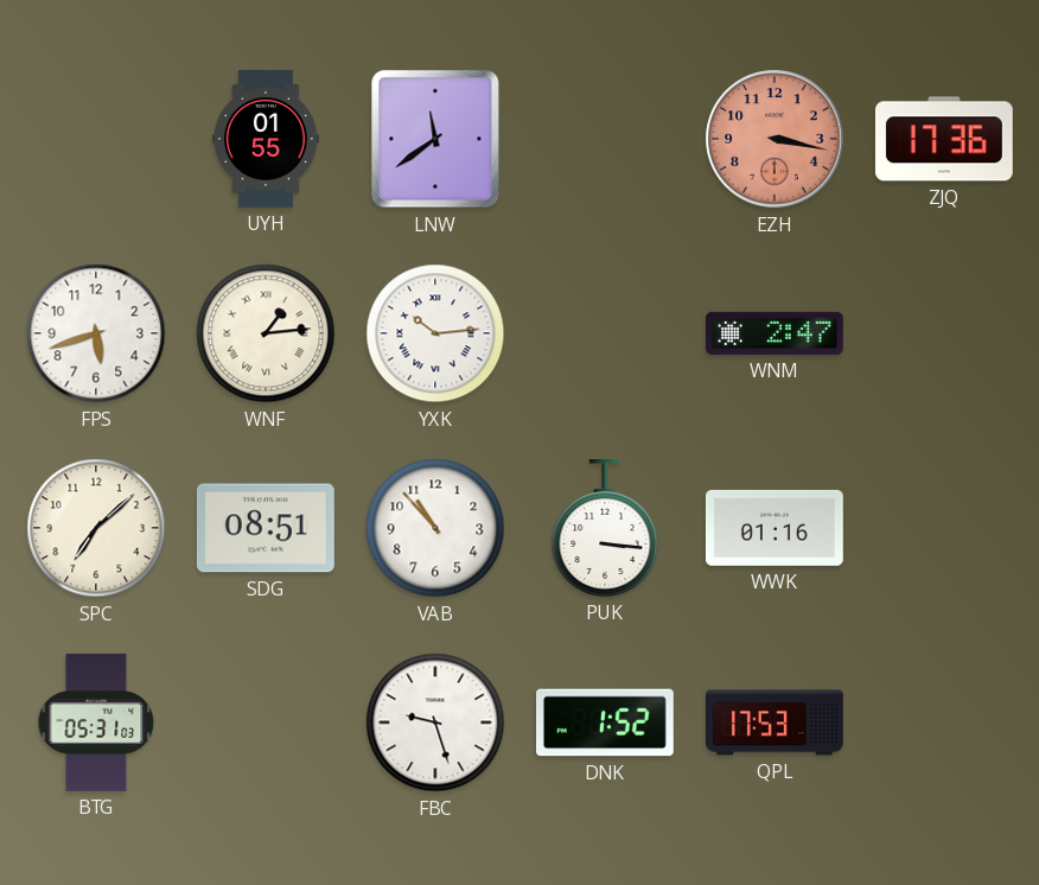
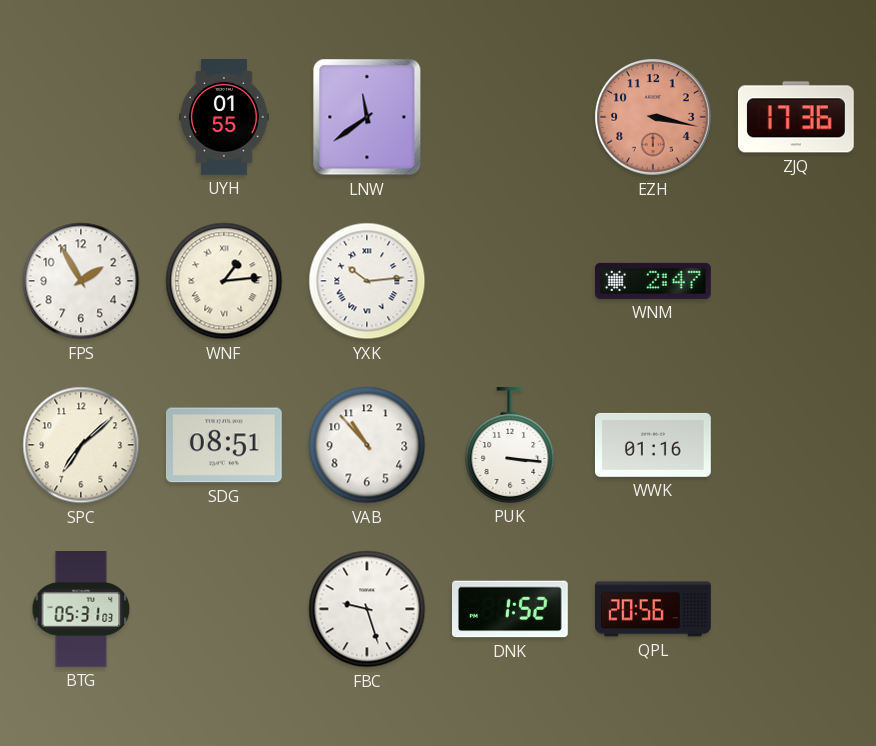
FPS: 5:42 -> 1:55
QPL: 17:53 -> 20:56
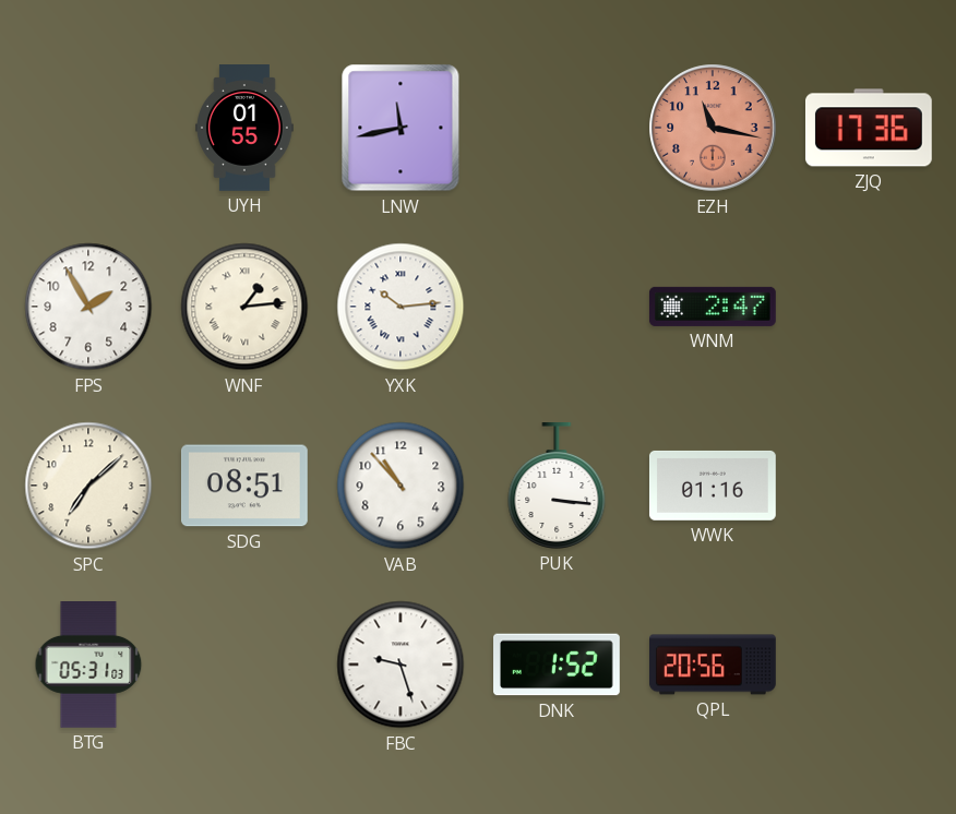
LNW: 11:39 -> 11:43
EZH: 3:17 -> 11:17
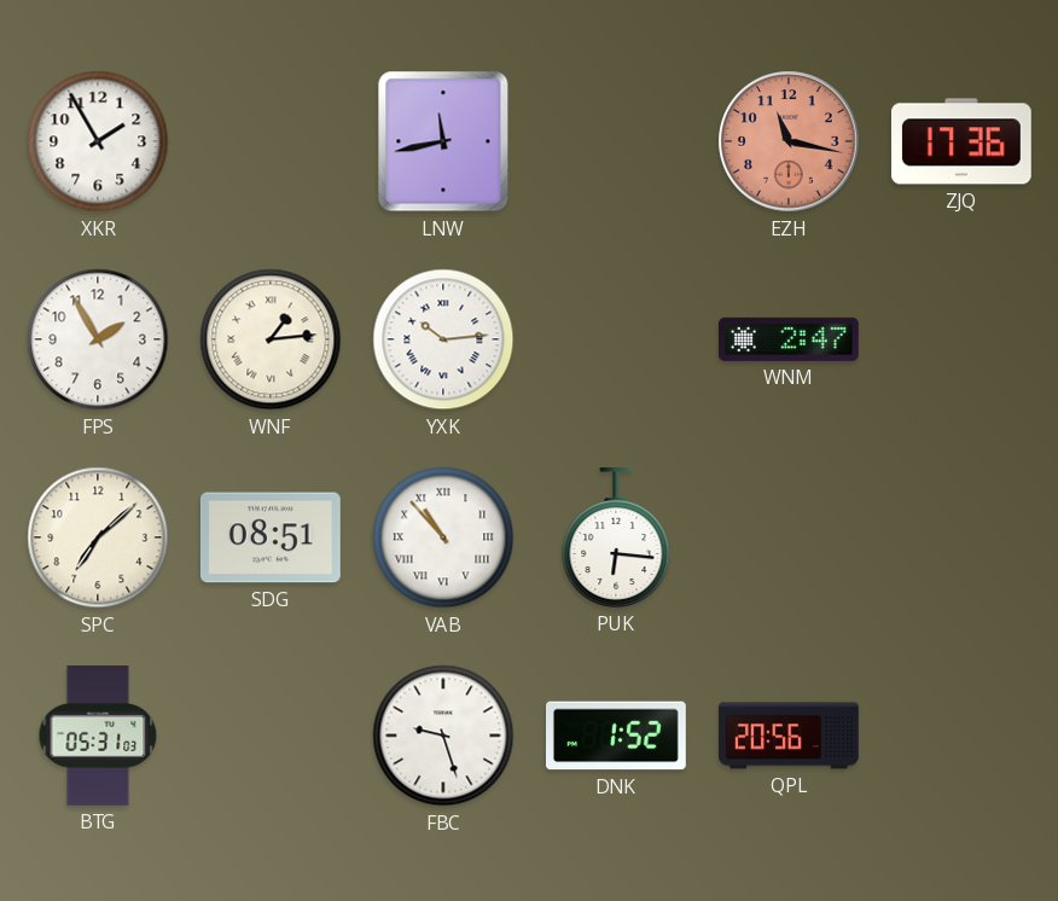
XKR: none -> 1:55
UYH: 01:55 -> none
VAB numerals: Arabic -> Roman
PUK: 3:16 -> 6:16
WWK: 01:16 -> none
